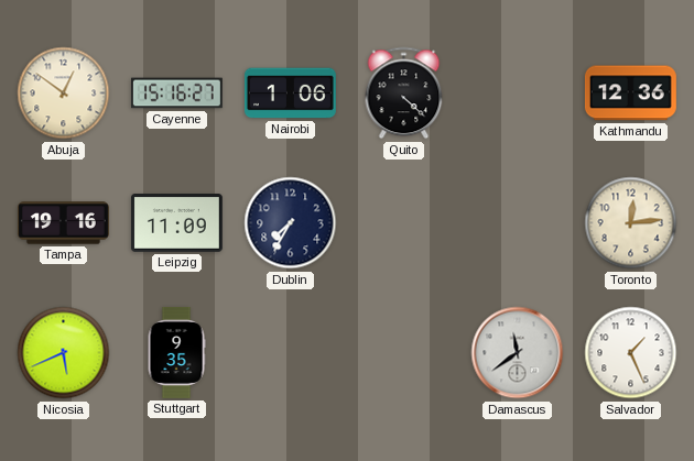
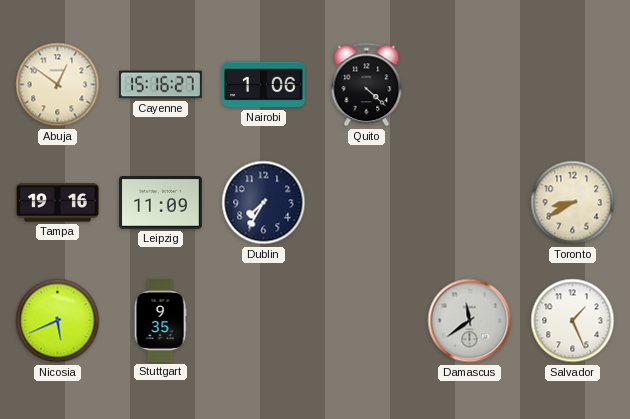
Kathmandu: 12:36 -> none
Toronto: 12:14 -> 8:40
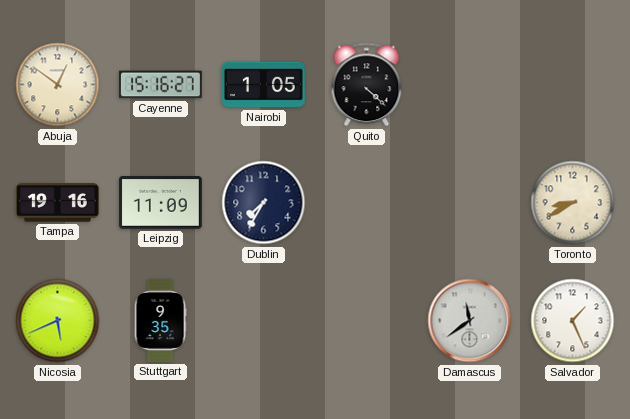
Nairobi: 1:06 -> 1:05
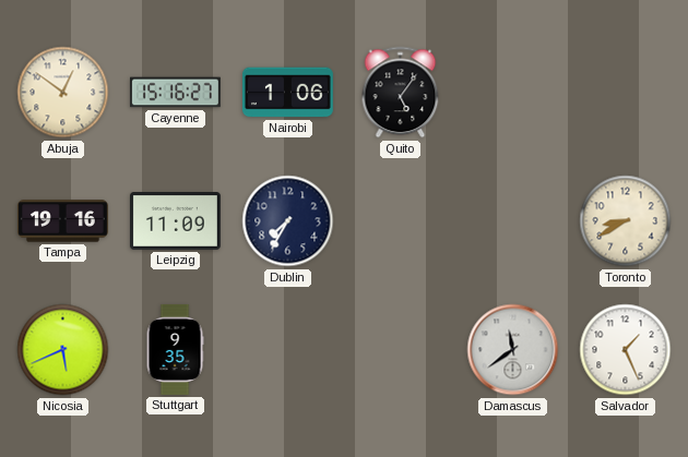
Nairobi: 1:05 -> 1:06
Quito: 4:22 -> 5:06
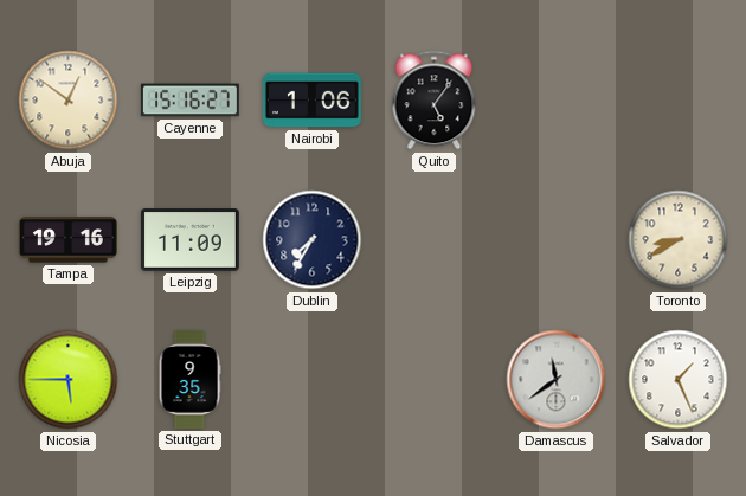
Nicosia: 5:41 -> 5:45
